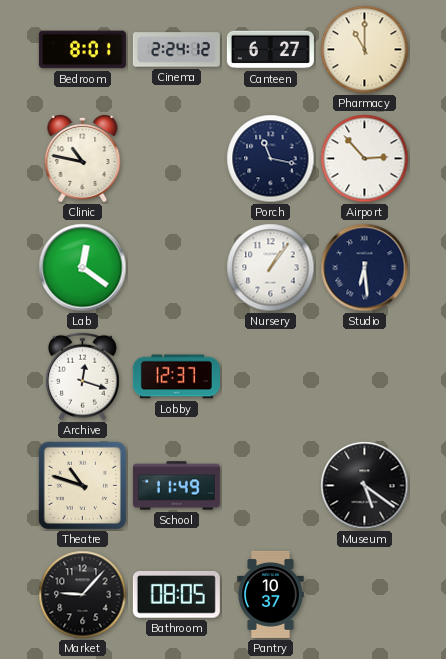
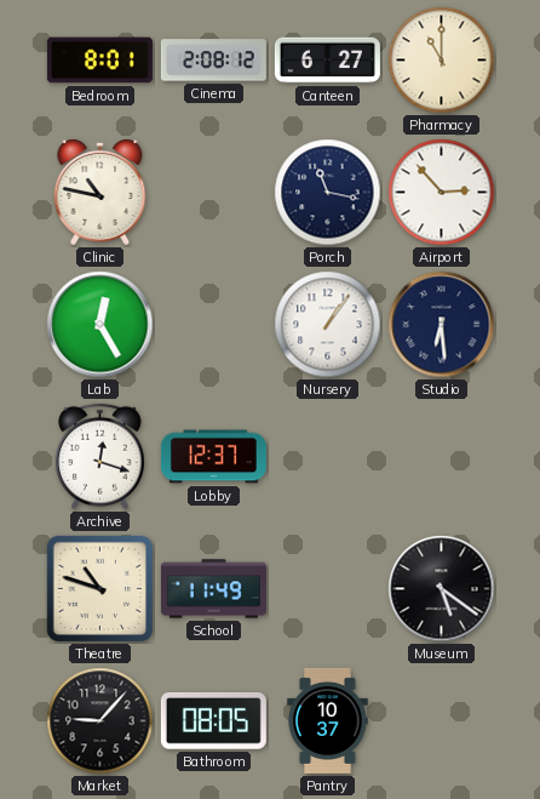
Cinema: 2:24 -> 2:08
Lab: 12:21 -> 12:25
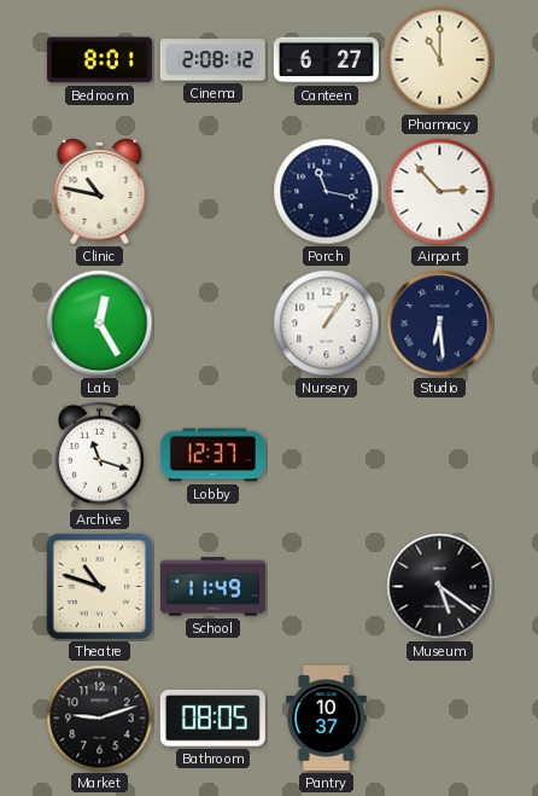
Archive: 12:18 -> 11:18
Market: 9:07 -> 9:12
